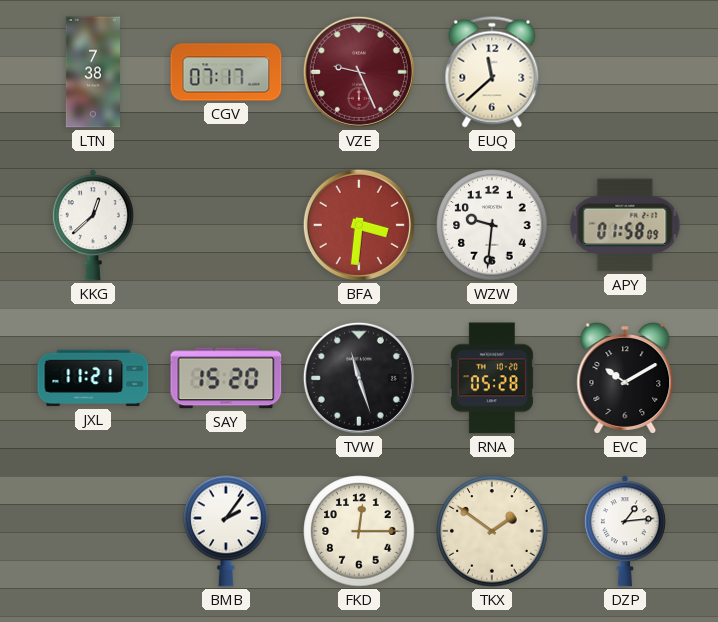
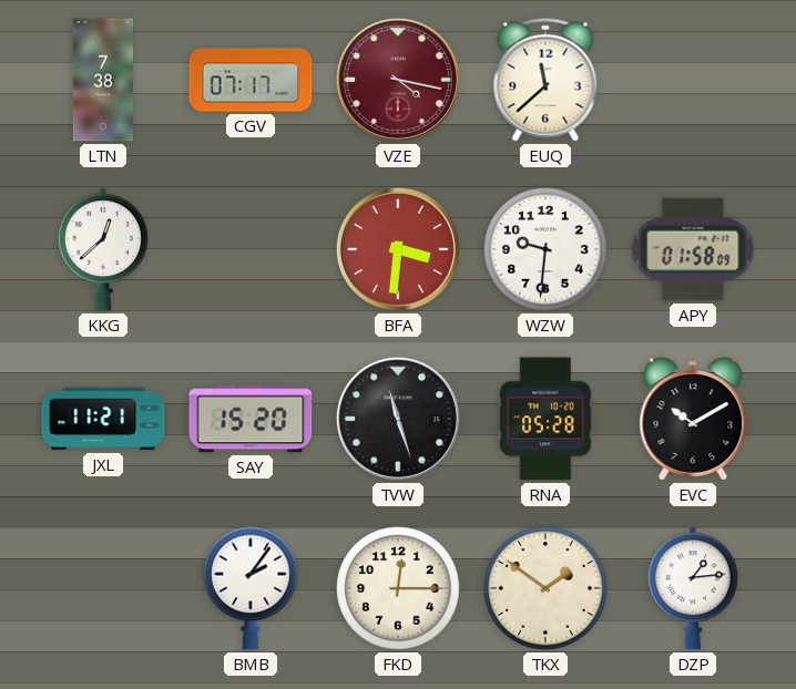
VZE: 9:26 -> 4:17
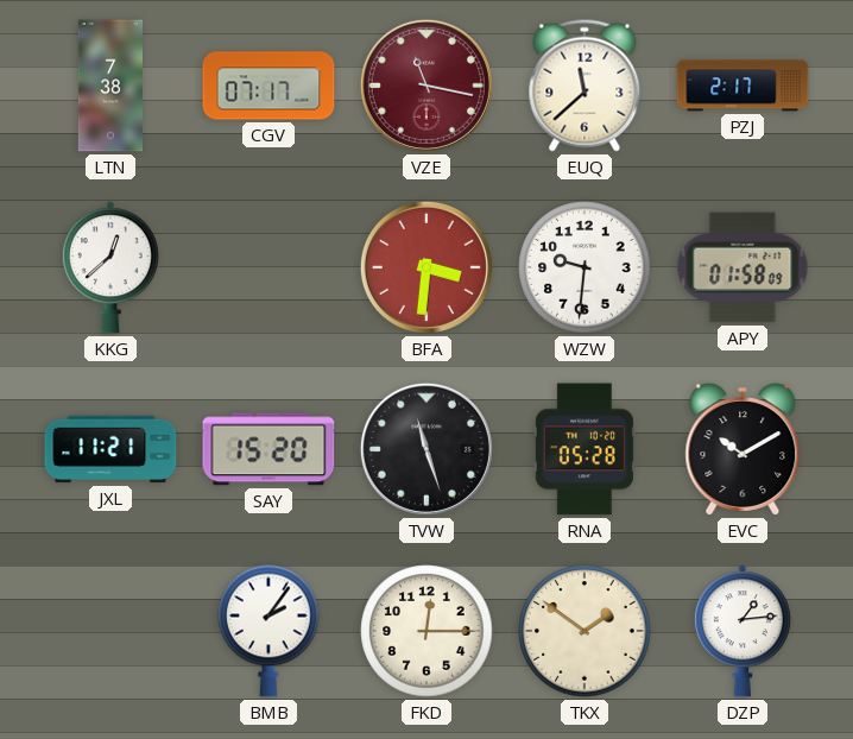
VZE: 4:17 -> 11:17
PZJ: none -> 2:17
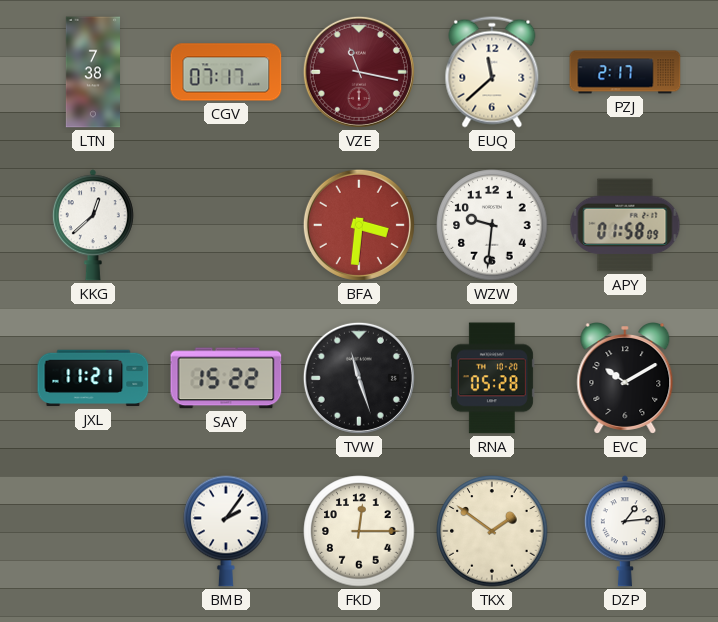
SAY: 15:20 -> 15:22
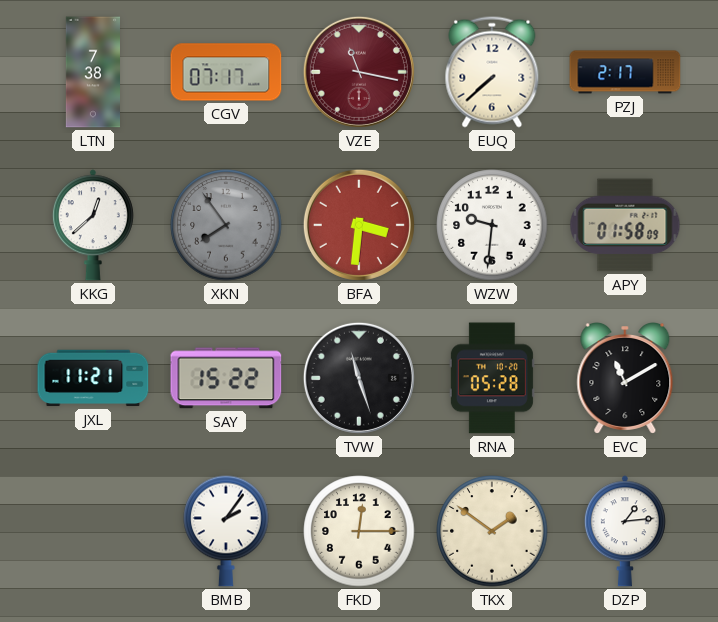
EUQ: 11:38 -> 7:38
XKN: none -> 7:54
EVC: 10:10 -> 11:10
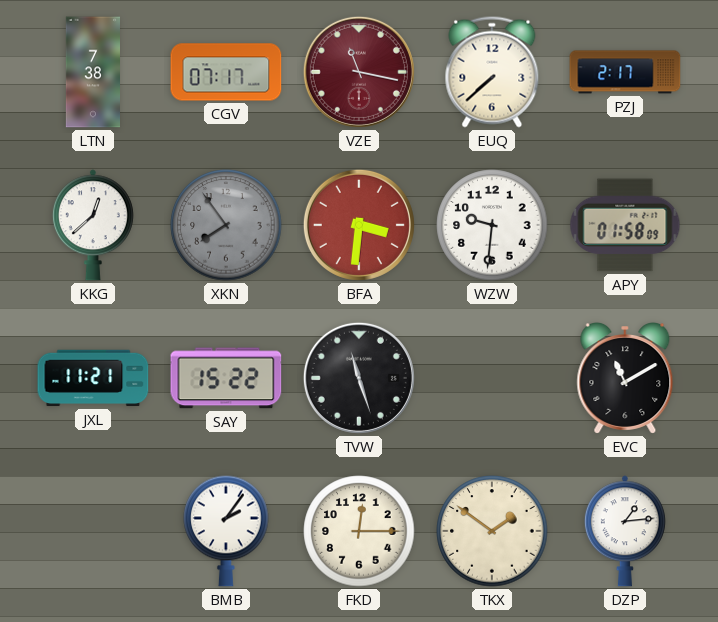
RNA: 05:28 -> none
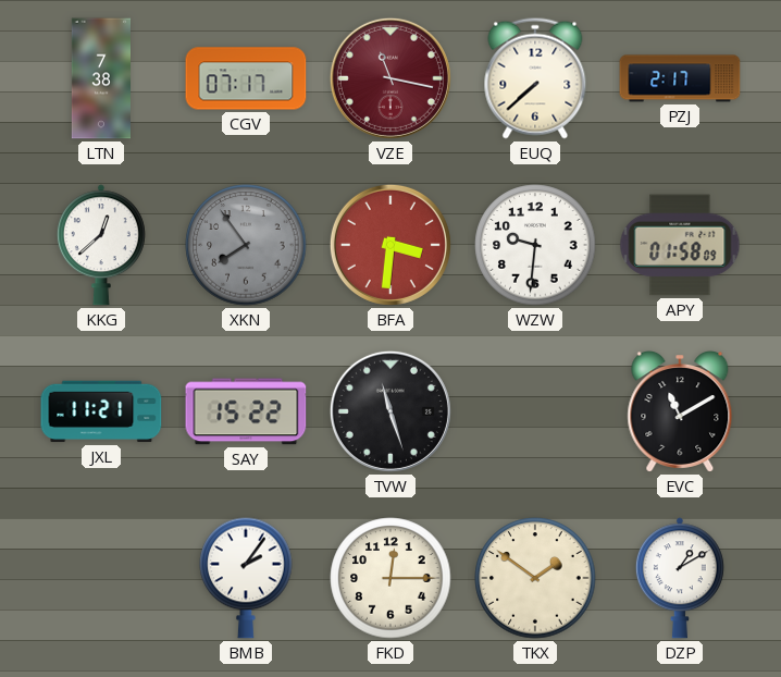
DZP: 1:14 -> 1:10
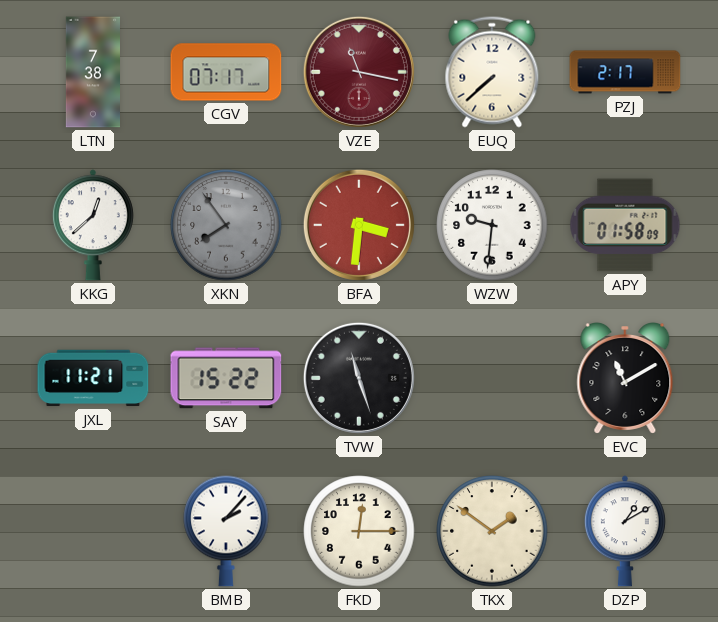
BMB: 2:06 -> 2:07
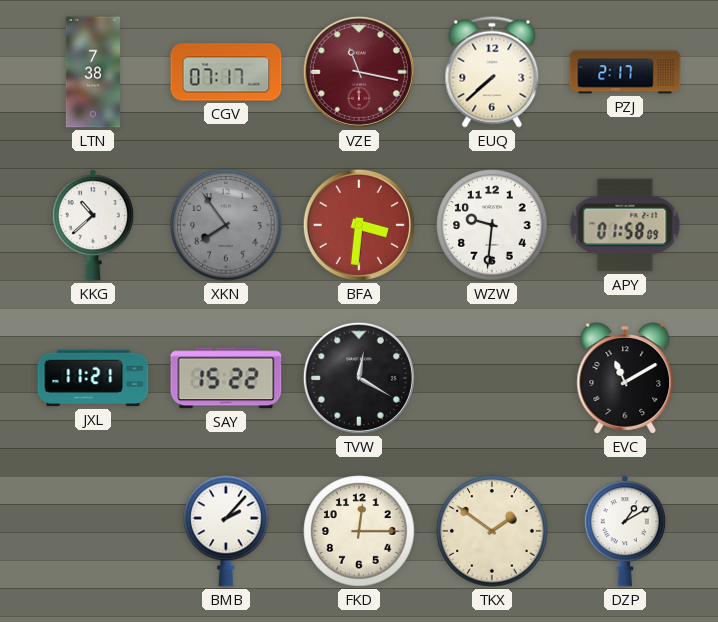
KKG: 12:38 -> 10:38
TVW: 11:27 -> 12:20
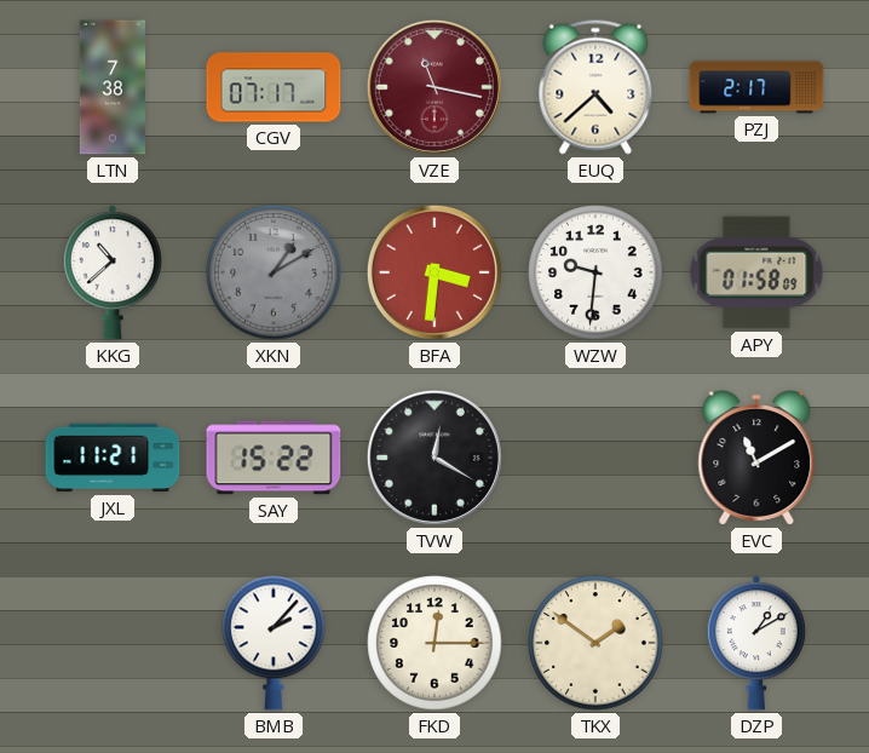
EUQ: 7:38 -> 4:38
XKN: 7:54 -> 1:10
